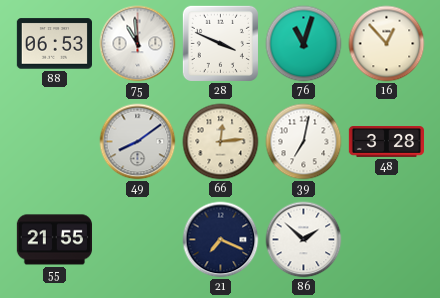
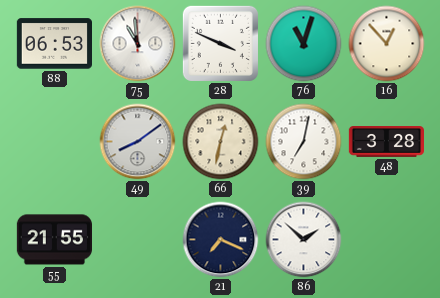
66: 12:14 -> 12:32
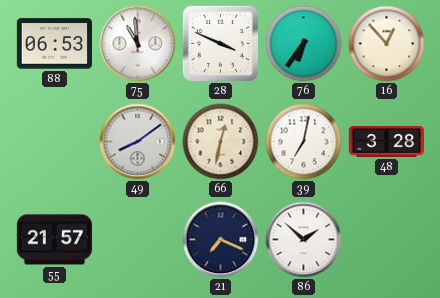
76: 11:03 -> 6:36
55: 21:55 -> 21:57
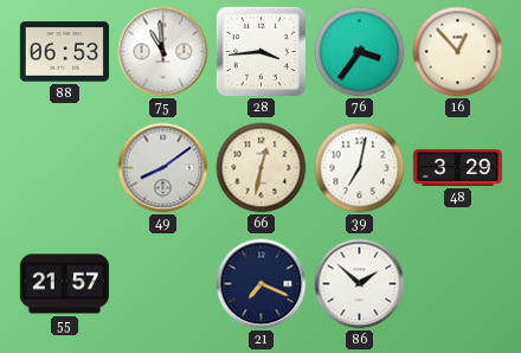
28: 3:49 -> 3:44
76: 6:36 -> 3:36
48: 3:28 -> 3:29
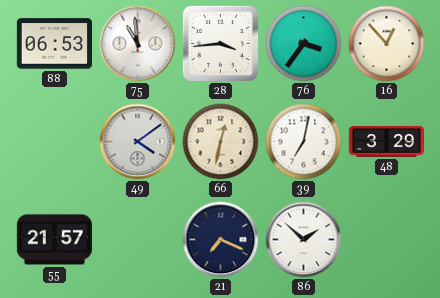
49: 8:09 -> 4:09
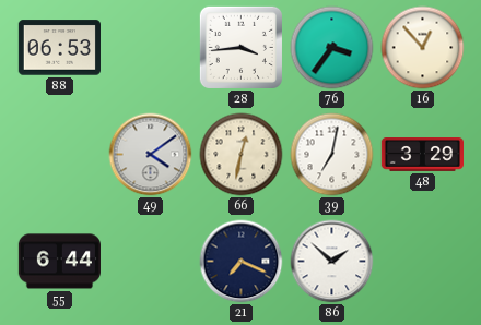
75: 10:59 -> none
55: 21:57 -> 6:44
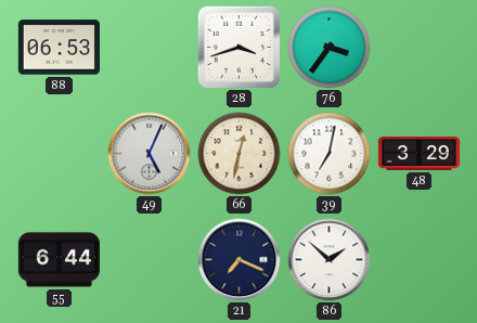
28: 3:44 -> 3:42
16: 12:53 -> none
49: 4:09 -> 5:04
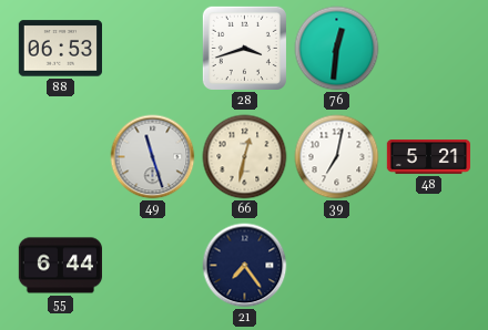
76: 3:36 -> 12:31
49: 5:04 -> 11:27
48: 3:29 -> 5:21
21: 7:19 -> 7:24
86: 1:52 -> none
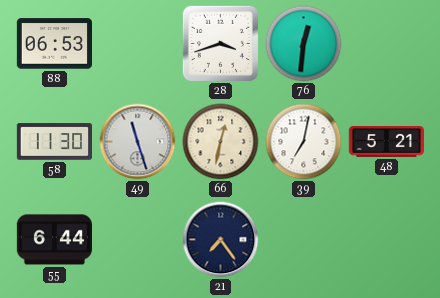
58: none -> 11:30
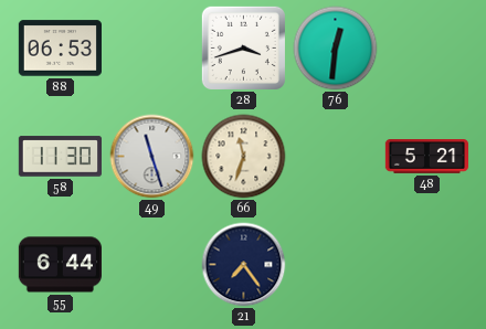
66: 12:32 -> 11:33
39: 7:02 -> none
